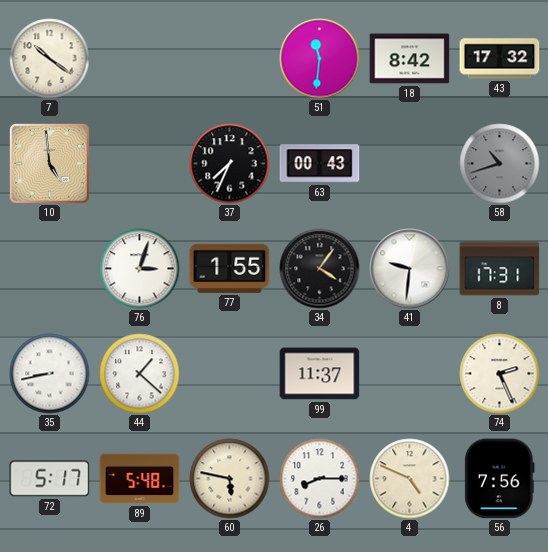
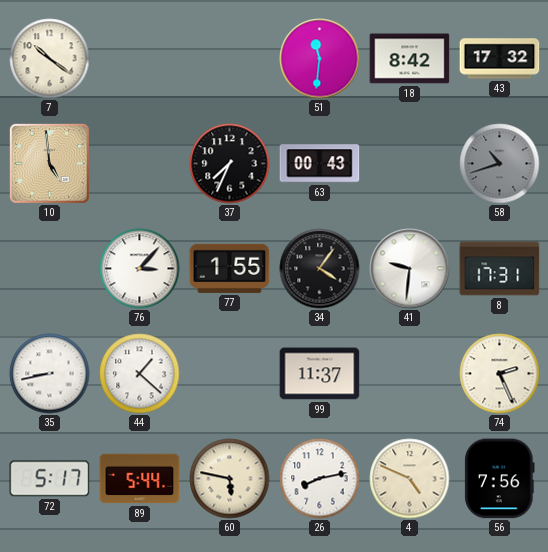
76: 3:03 -> 3:07
89: 5:48 -> 5:44
26: 8:15 -> 8:13
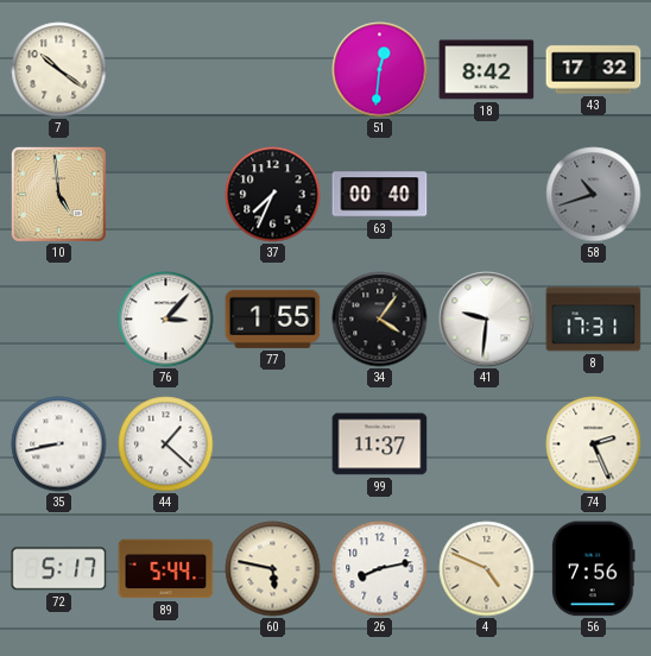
51: 11:31 -> 12:31
63: 00:43 -> 00:40
